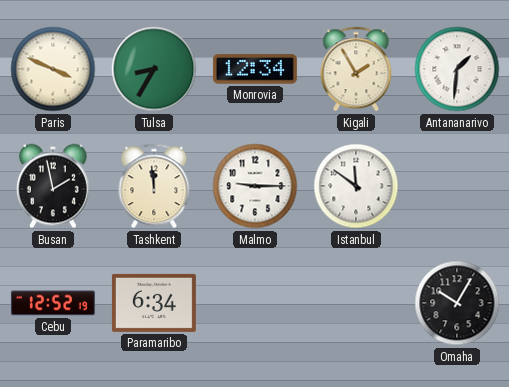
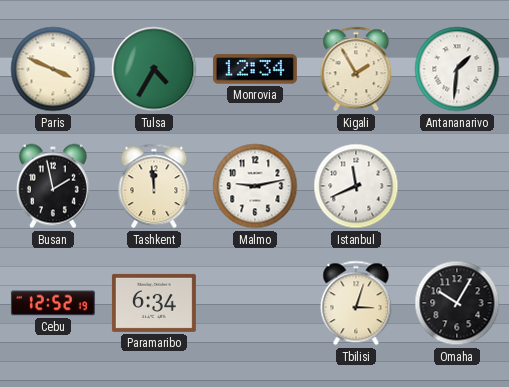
Tulsa: 8:35 -> 4:35
Malmo: 9:15 -> 9:13
Istanbul: 11:51 -> 11:41
Tbilisi: none -> 3:03
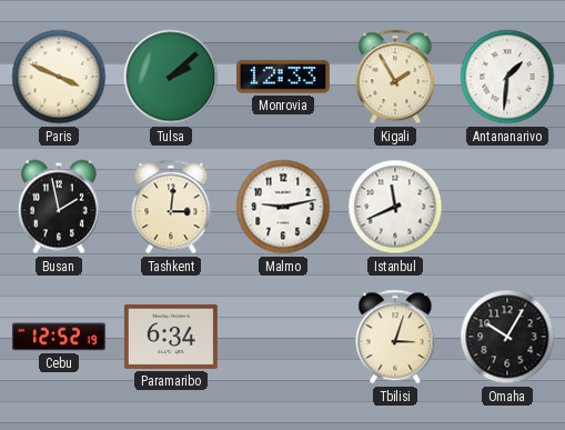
Tulsa: 4:35 -> 2:08
Monrovia: 12:34 -> 12:33
Tashkent: 11:59 -> 3:01
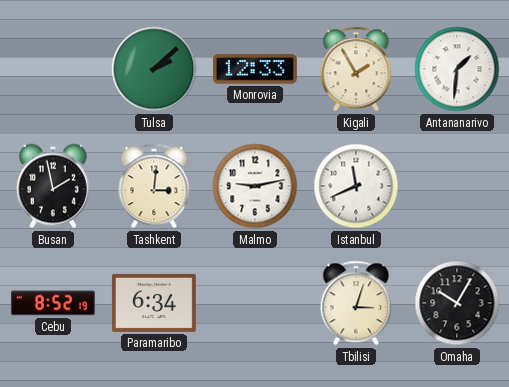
Paris: 3:49 -> none
Cebu: 12:52 -> 8:52
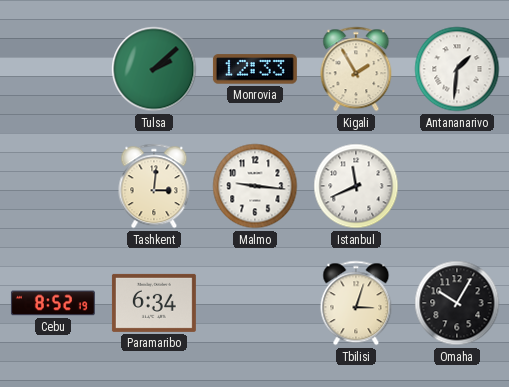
Busan: 1:58 -> none
Malmo: 9:13 -> 9:16
